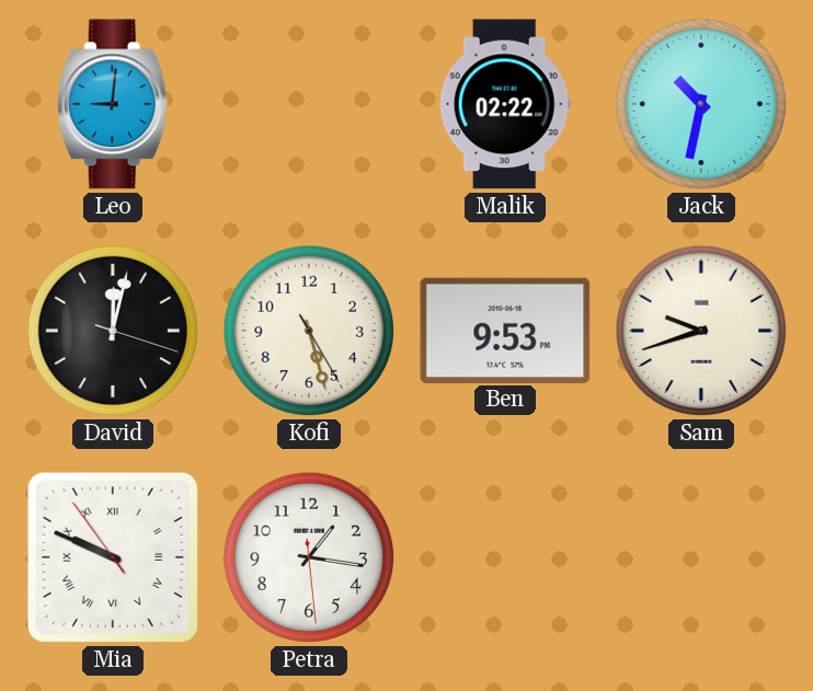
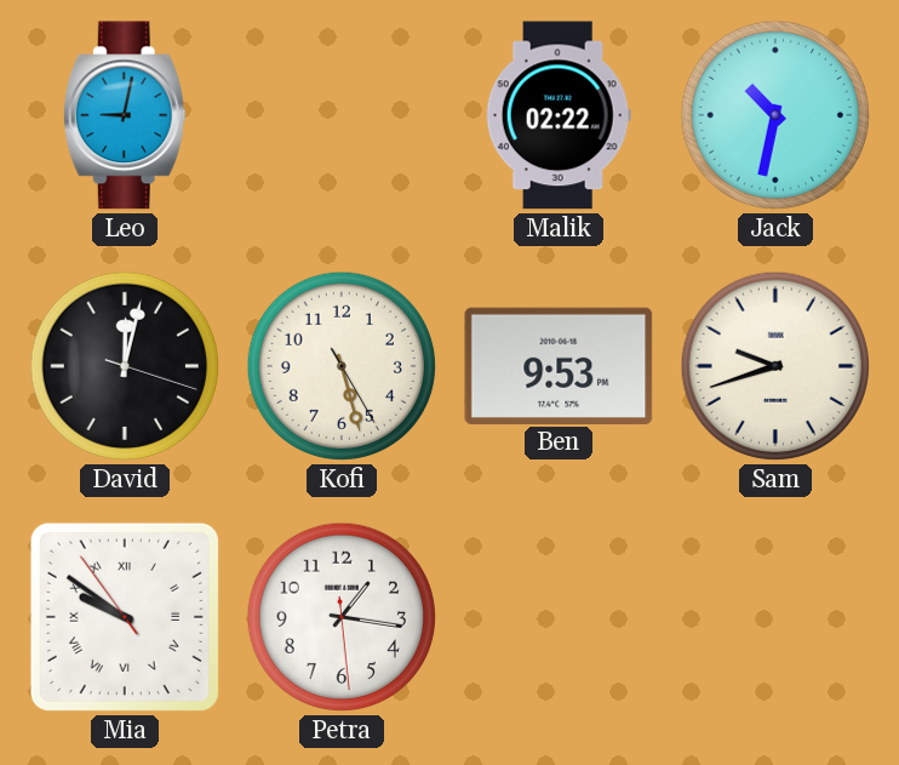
Leo: 9:01 -> 9:02
Mia: 9:48 -> 9:50
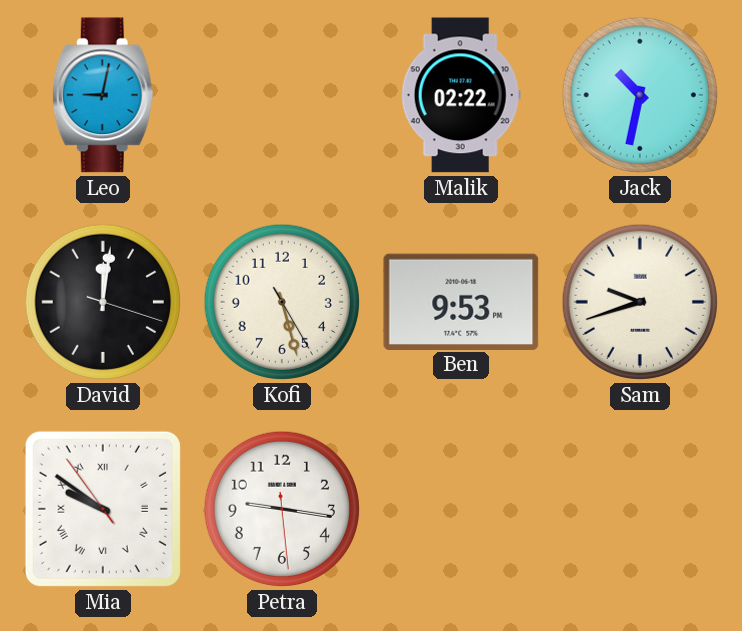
David: 12:02 -> 12:01
Petra: 1:16 -> 9:16
